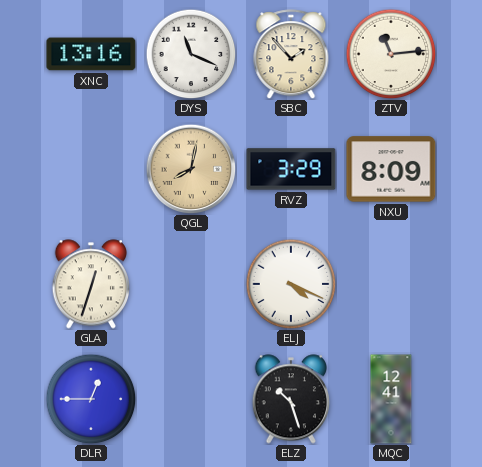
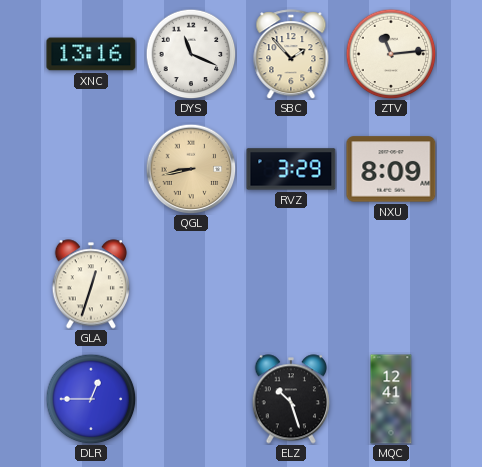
QGL: 8:02 -> 8:43
ELJ: 4:19 -> none
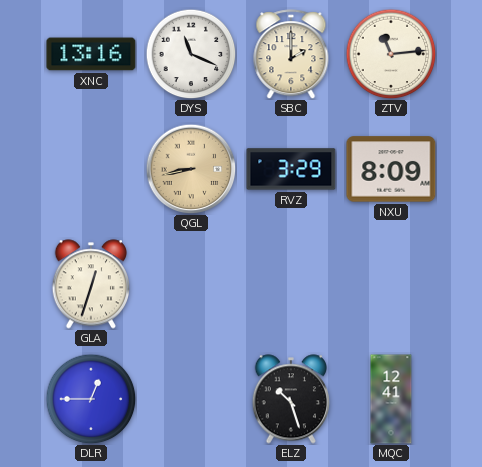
SBC: 1:53 -> 2:00
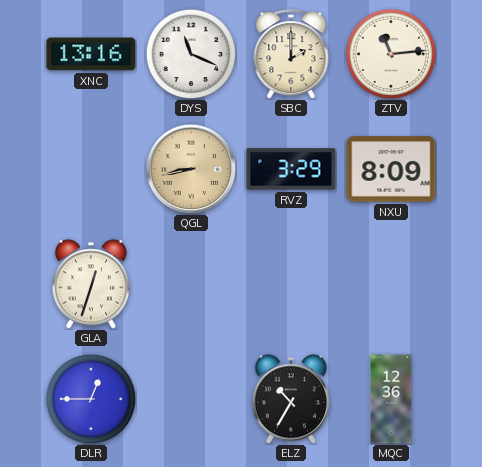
ELZ: 10:27 -> 10:35
MQC: 12:41 -> 12:36
